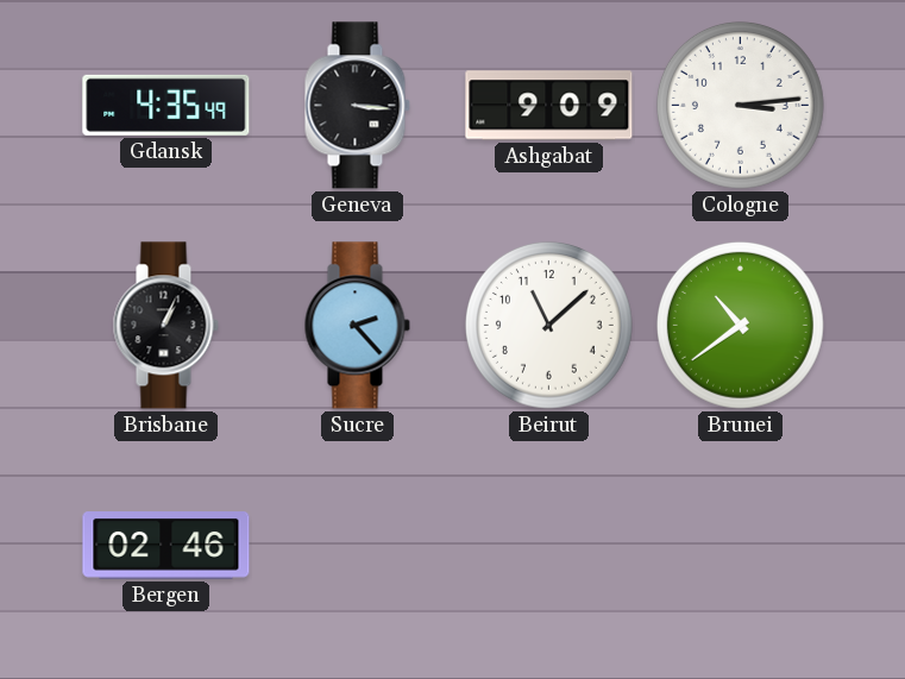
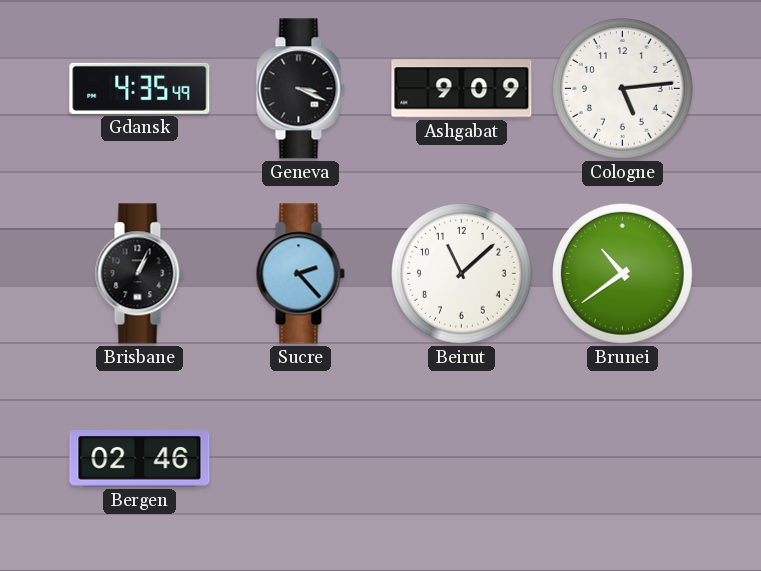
Geneva: 3:16 -> 3:19
Cologne: 3:14 -> 5:14
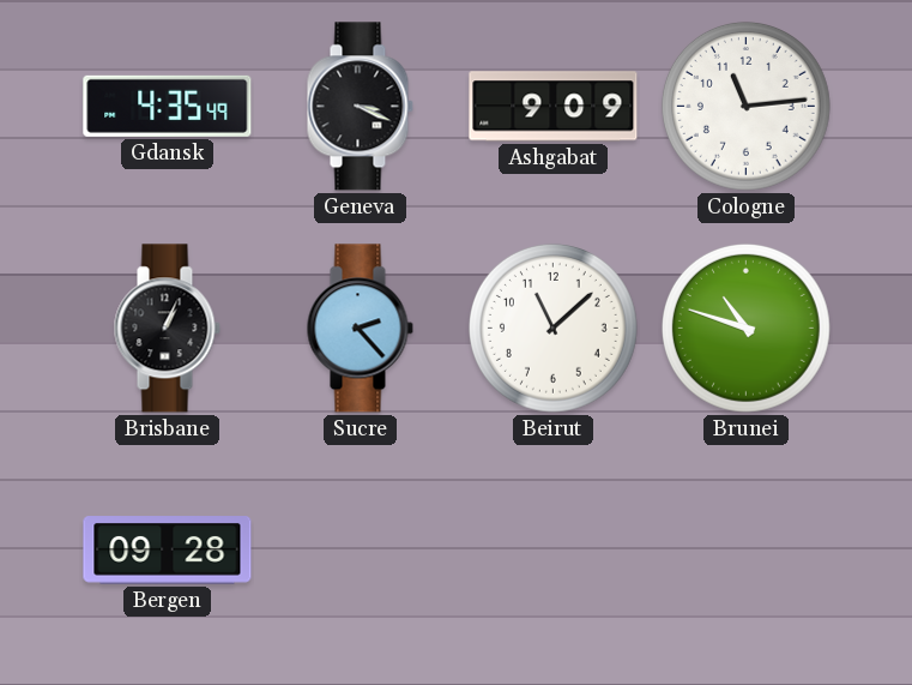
Cologne: 5:14 -> 11:14
Brunei: 10:39 -> 10:48
Bergen: 02:46 -> 09:28
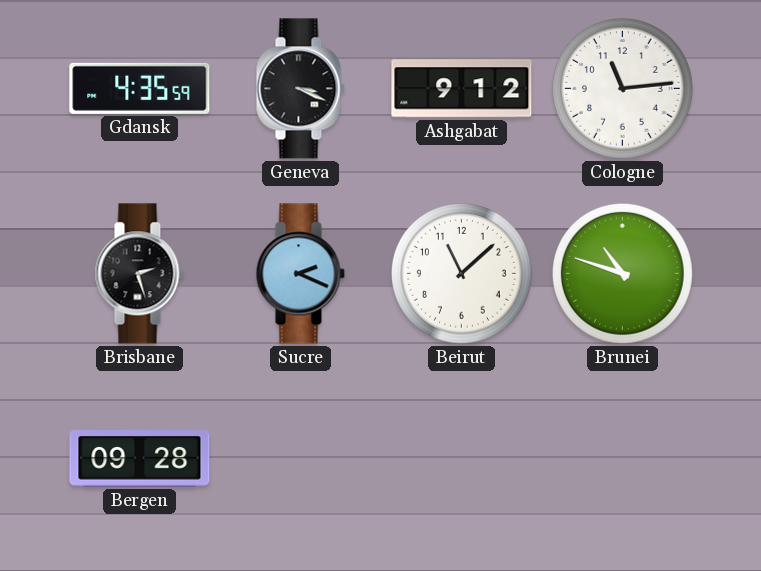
Gdansk: 4:35:49 -> 4:35:59
Ashgabat: 9:09 -> 9:12
Brisbane: 1:04 -> 2:27
Sucre: 2:23 -> 2:19
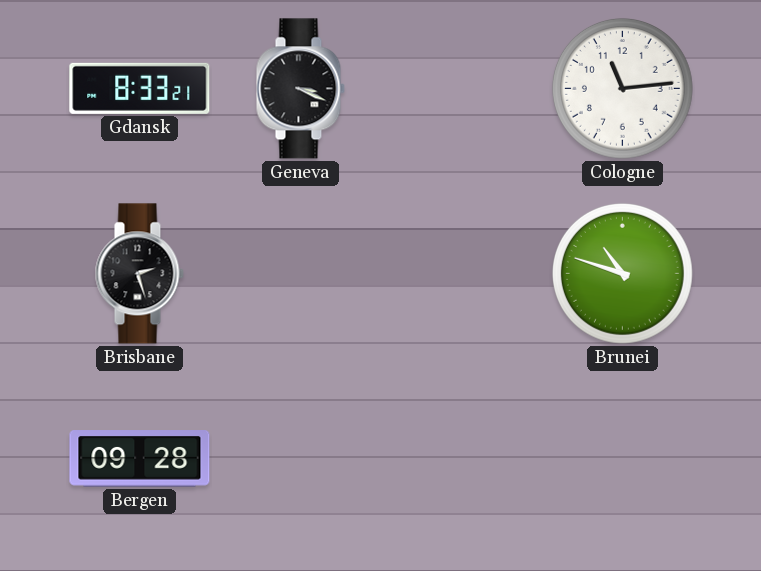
Gdansk: 4:35 -> 8:33
Ashgabat: 9:12 -> none
Sucre: 2:19 -> none
Beirut: 11:08 -> none
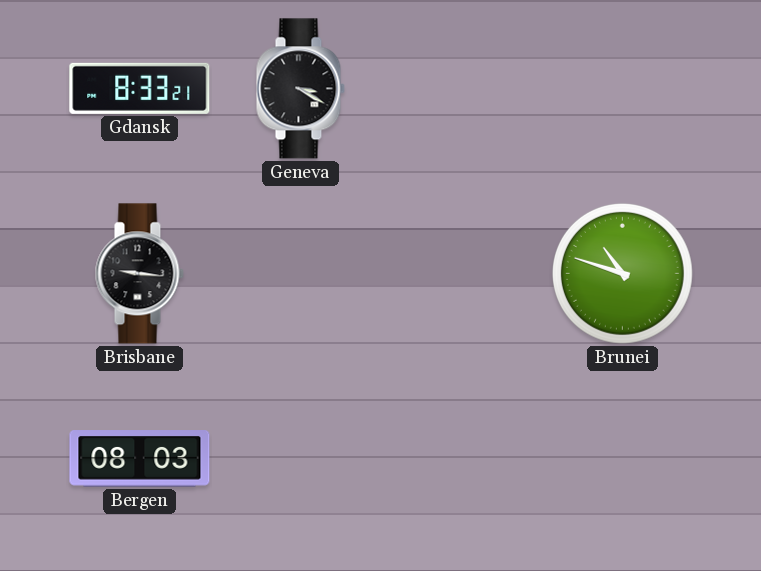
Geneva: 3:19 -> 3:20
Cologne: 11:14 -> none
Brisbane: 2:27 -> 9:16
Bergen: 09:28 -> 08:03
